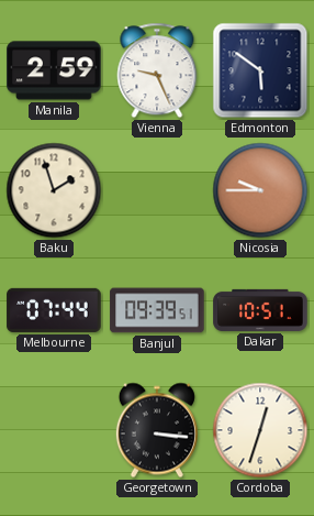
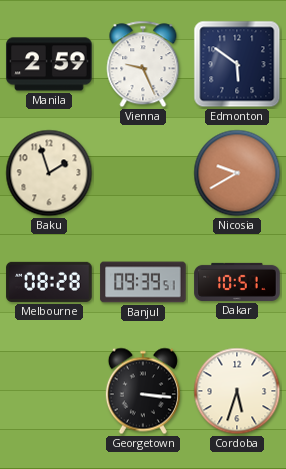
Nicosia: 9:45 -> 9:40
Melbourne: 07:44 -> 08:28
Cordoba: 12:33 -> 5:33
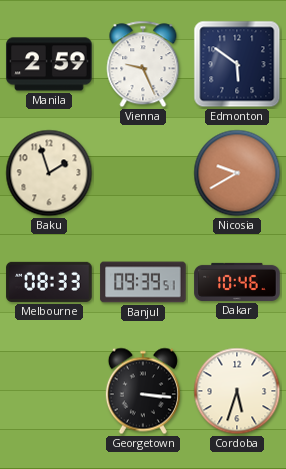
Melbourne: 08:28 -> 08:33
Dakar: 10:51 -> 10:46
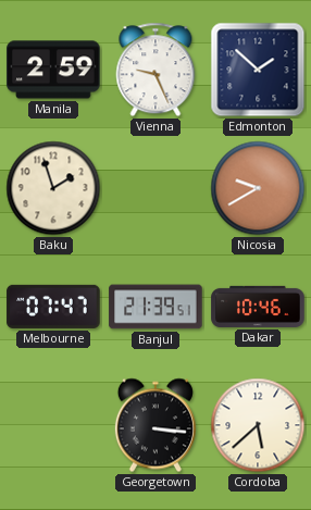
Edmonton: 5:51 -> 1:52
Melbourne: 08:33 -> 07:47
Banjul: 09:39 -> 21:39
Cordoba: 5:33 -> 5:38
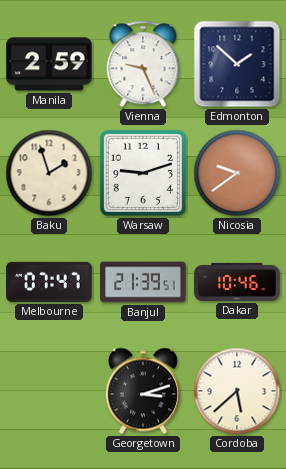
Warsaw: none -> 9:12
Nicosia: 9:40 -> 9:39
Georgetown: 3:16 -> 3:12
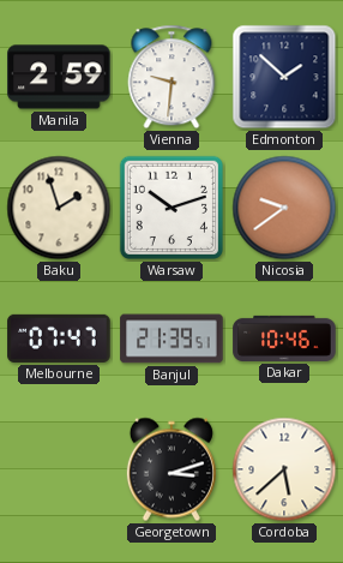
Vienna: 9:26 -> 9:31
Warsaw: 9:12 -> 10:12
